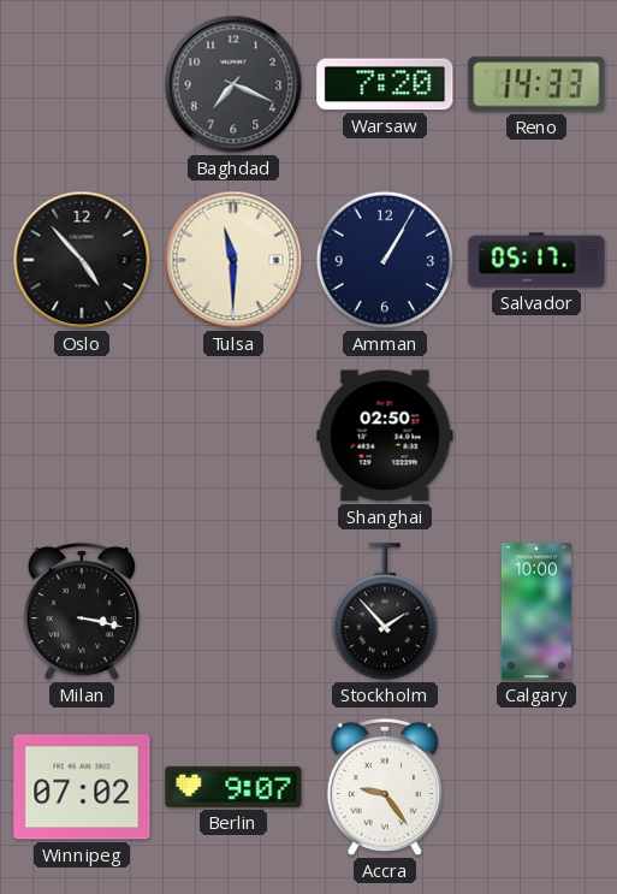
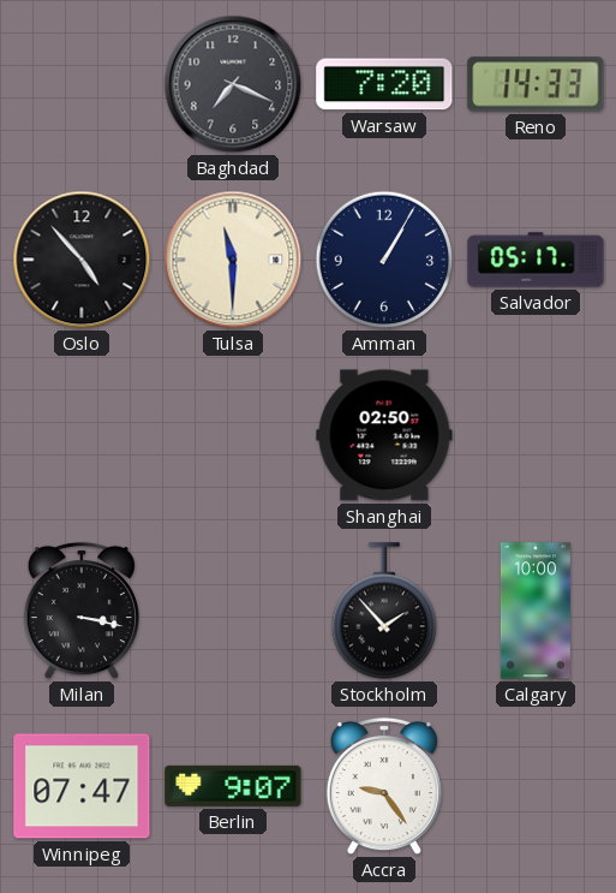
Winnipeg: 07:02 -> 07:47
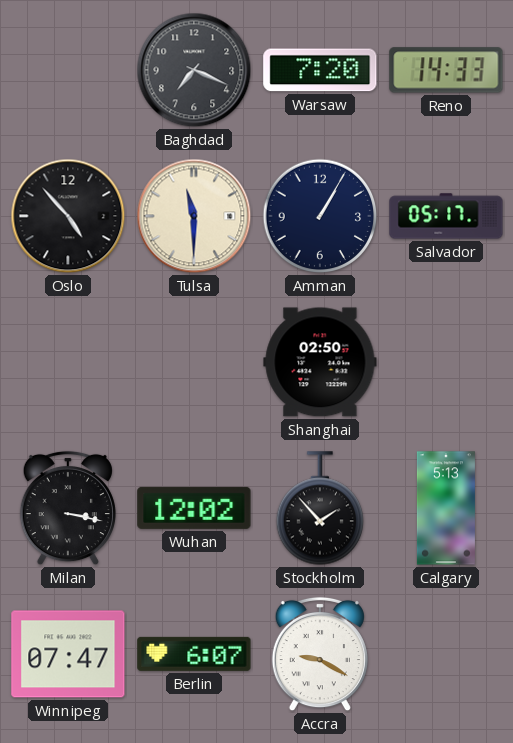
Wuhan: none -> 12:02
Calgary: 10:00 -> 5:13
Berlin: 9:07 -> 6:07
Accra: 9:24 -> 9:20
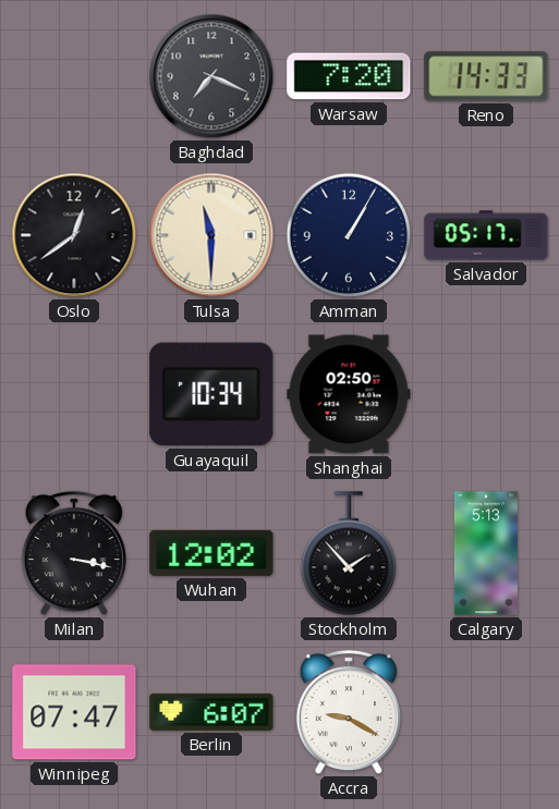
Oslo: 4:53 -> 12:39
Guayaquil: none -> 10:34
